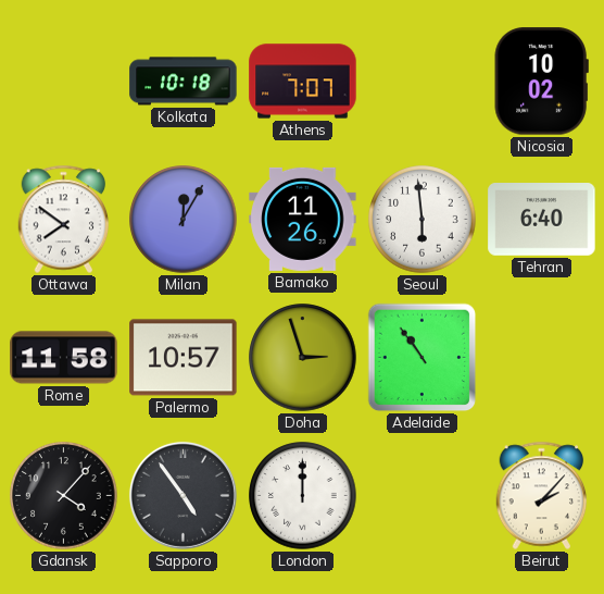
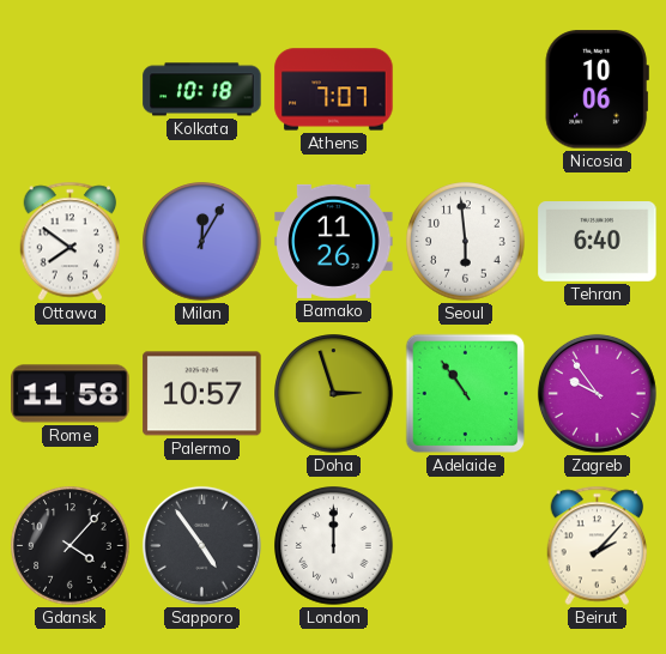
Nicosia: 10:02 -> 10:06
Zagreb: none -> 9:54
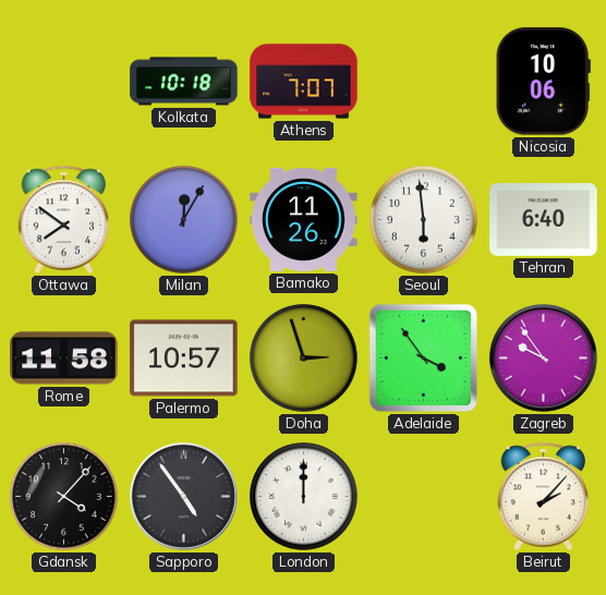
Adelaide: 10:54 -> 3:54
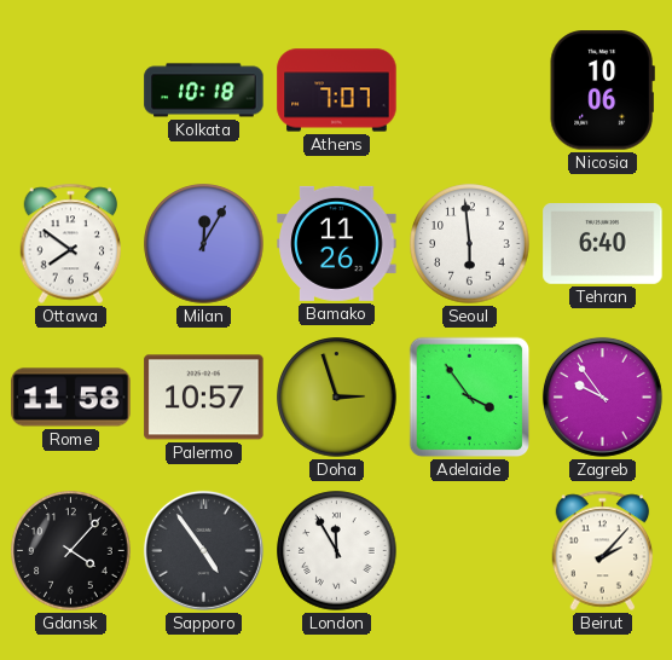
London: 12:00 -> 11:55
